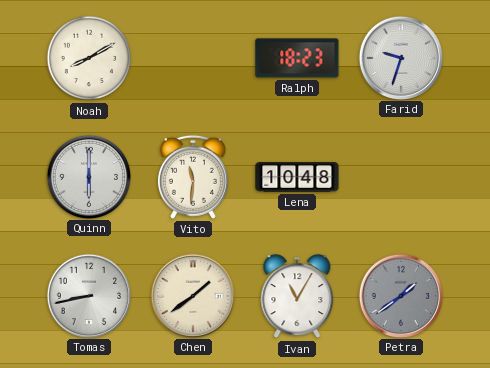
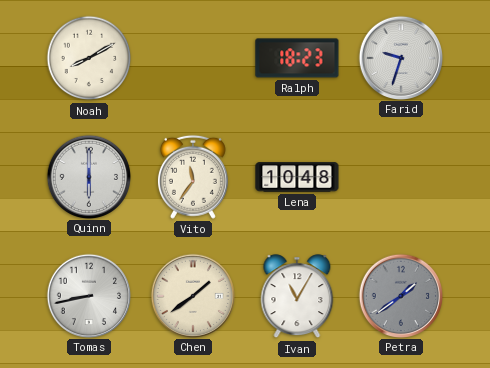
Vito: 11:31 -> 11:36
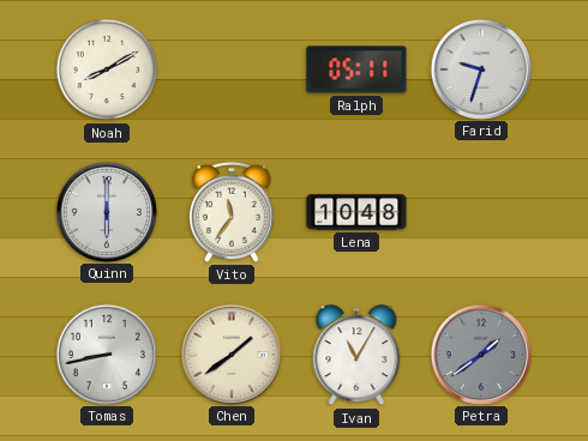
Ralph: 18:23 -> 05:11
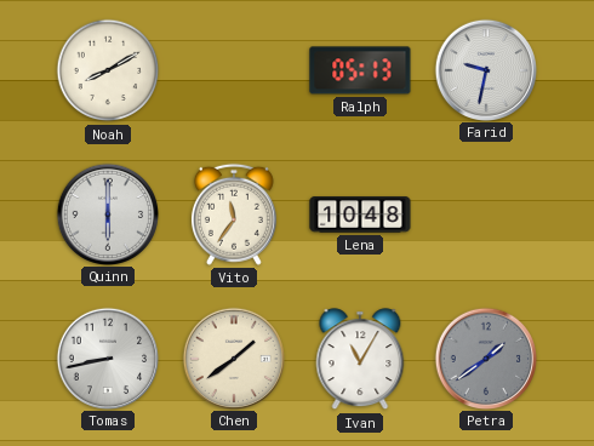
Ralph: 05:11 -> 05:13
Farid: 9:33 -> 9:32
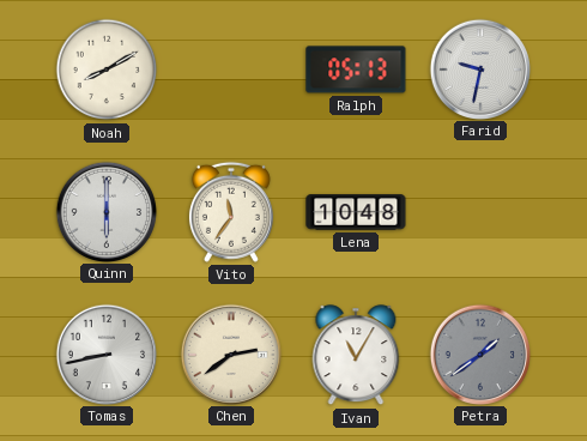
Chen: 1:39 -> 2:39
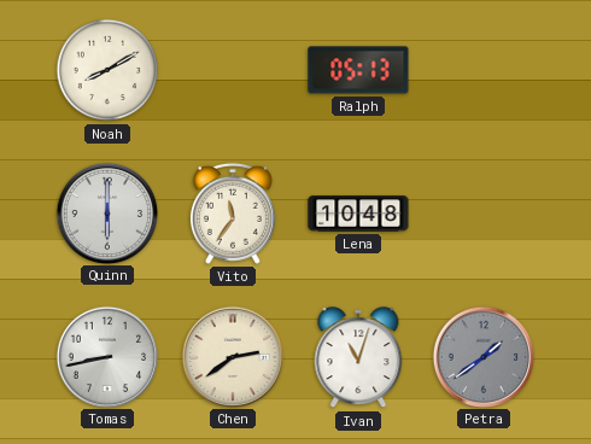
Farid: 9:32 -> none
Ivan: 11:05 -> 11:03
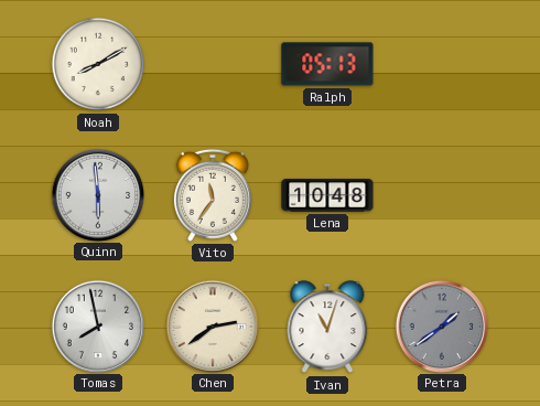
Quinn: 6:00 -> 5:59
Tomas: 8:43 -> 7:58
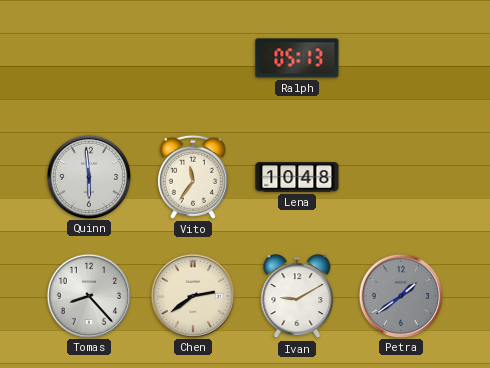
Noah: 8:10 -> none
Tomas: 7:58 -> 8:23
Ivan: 11:03 -> 9:10
